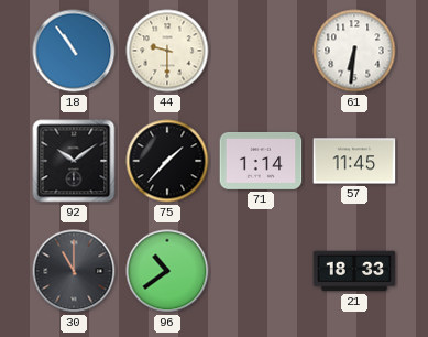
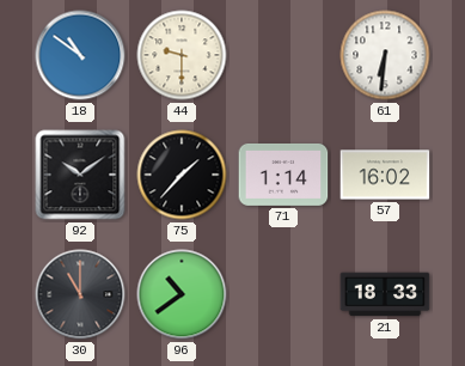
18: 10:54 -> 10:51
57: 11:45 -> 16:02
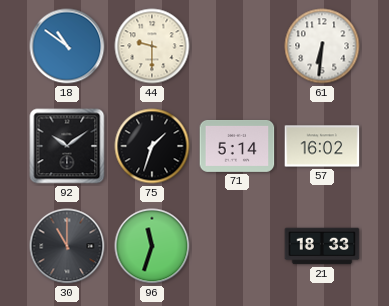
75: 1:37 -> 1:33
71: 1:14 -> 5:14
96: 10:39 -> 11:33
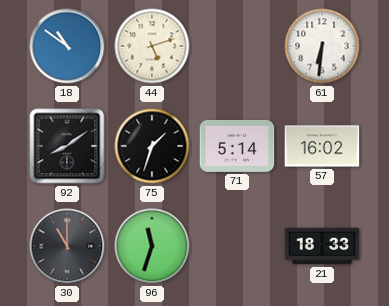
44: 9:30 -> 5:12
92: 10:09 -> 8:09
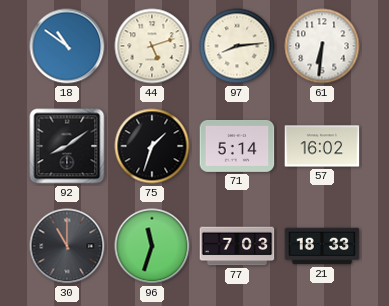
97: none -> 8:14
77: none -> 7:03
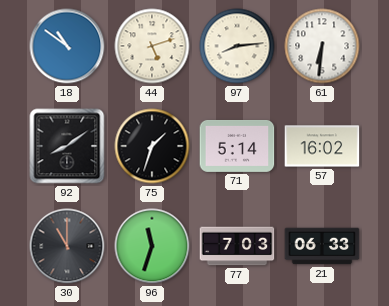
21: 18:33 -> 06:33
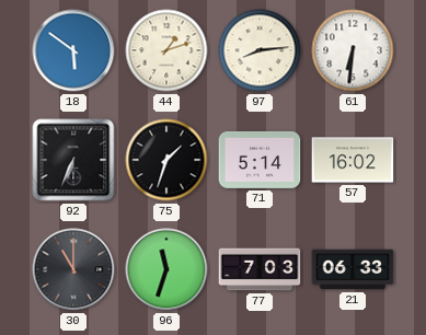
18: 10:51 -> 5:51
44: 5:12 -> 1:12
92: 8:09 -> 6:34
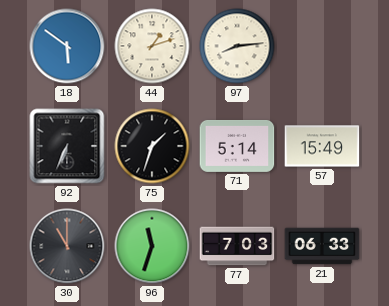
61: 6:31 -> none
57: 16:02 -> 15:49
